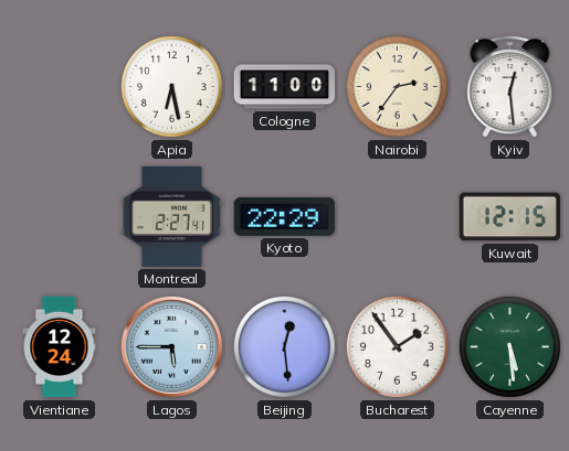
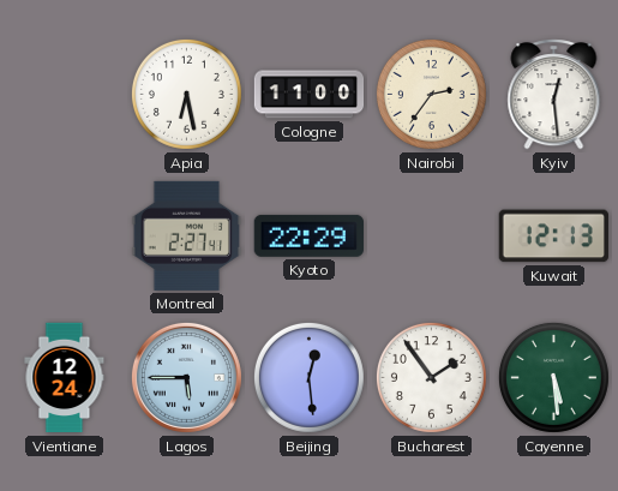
Kuwait: 12:15 -> 12:13
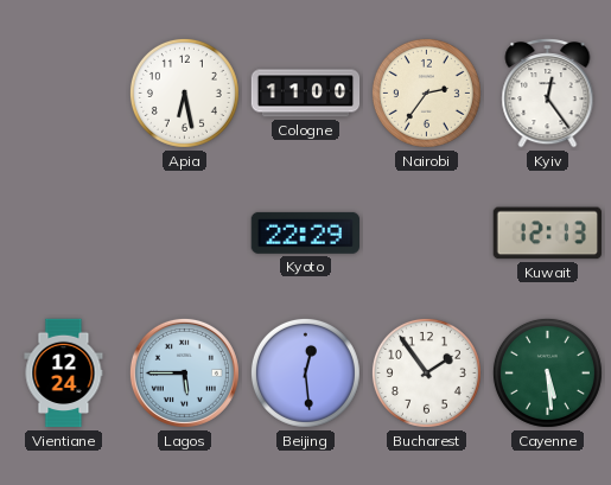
Kyiv: 12:29 -> 12:24
Montreal: 2:27 -> none
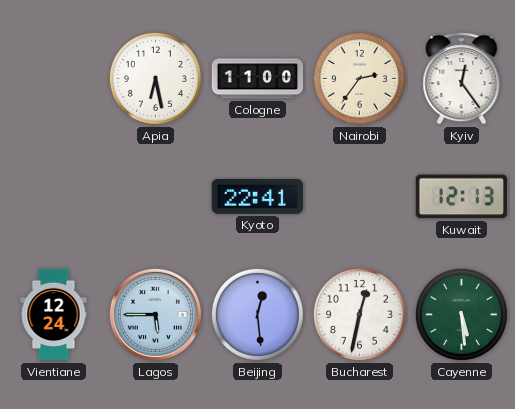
Kyoto: 22:29 -> 22:41
Bucharest: 1:54 -> 12:32
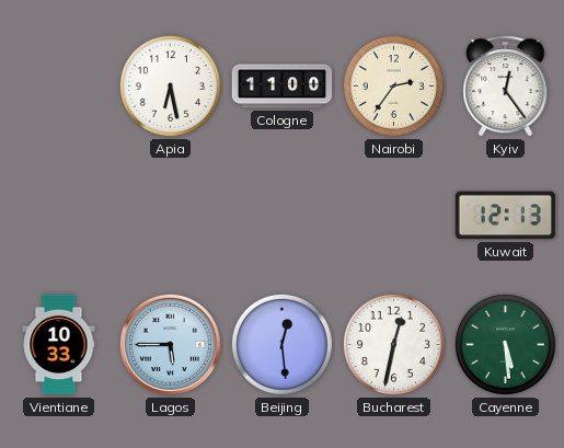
Kyoto: 22:41 -> none
Vientiane: 12:24 -> 10:33
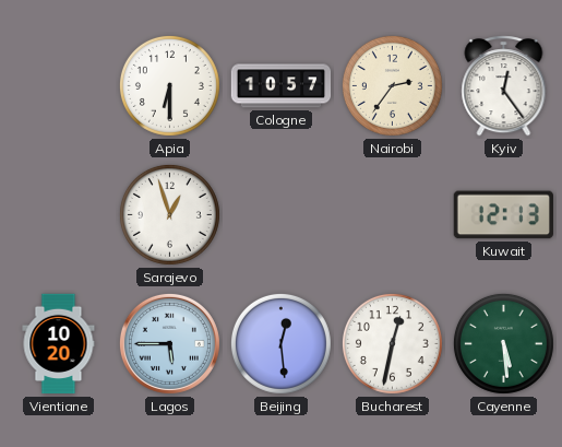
Apia: 6:28 -> 6:30
Cologne: 11:00 -> 10:57
Sarajevo: none -> 12:57
Vientiane: 10:33 -> 10:20
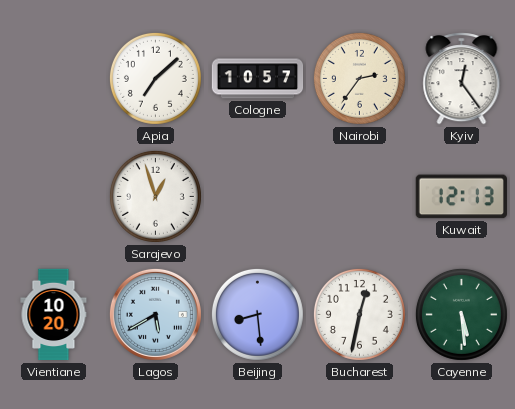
Apia: 6:30 -> 7:08
Lagos: 5:45 -> 5:40
Beijing: 12:29 -> 8:29
